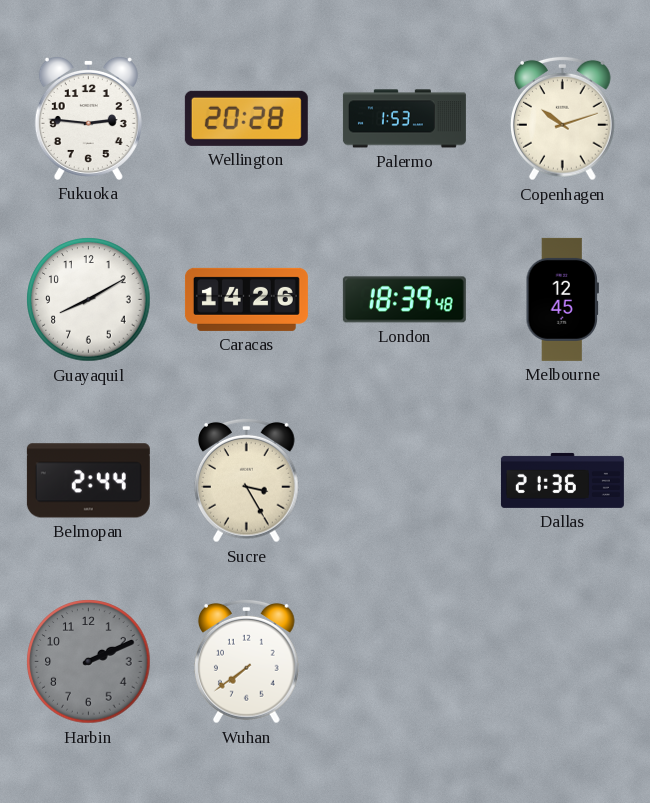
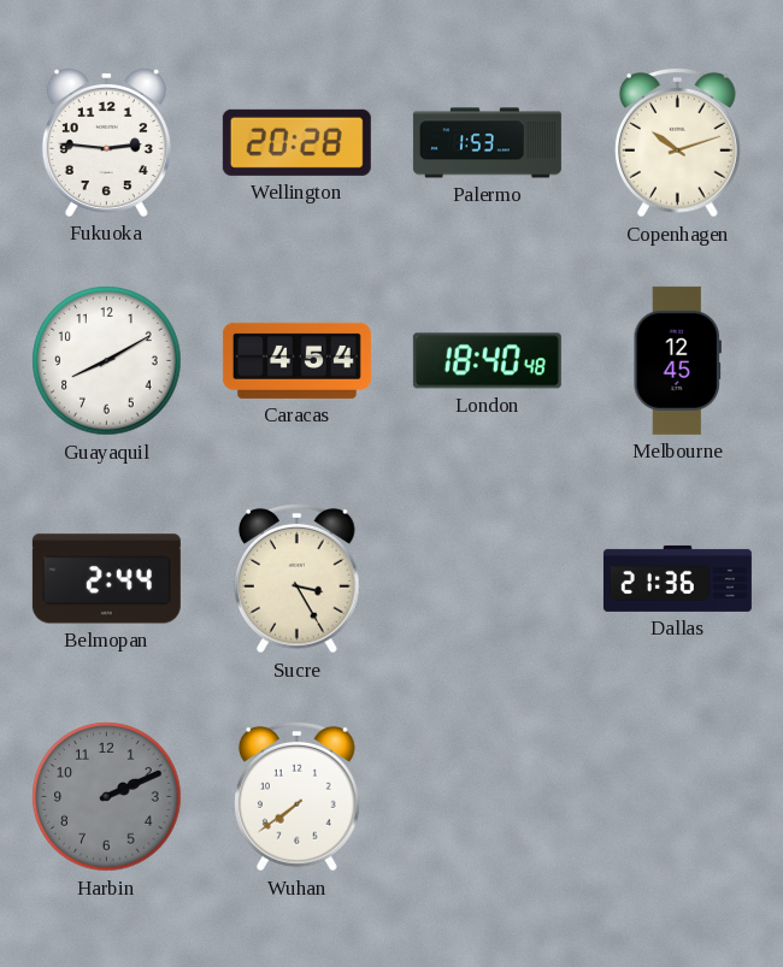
Caracas: 14:26 -> 4:54
London: 18:39 -> 18:40
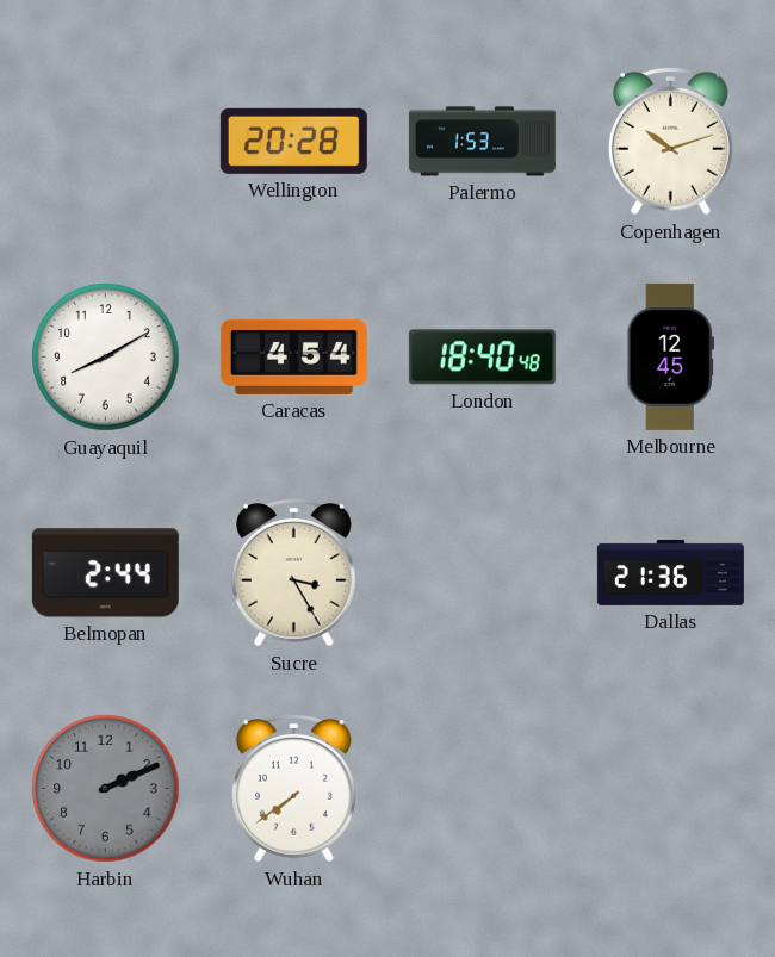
Fukuoka: 2:46 -> none
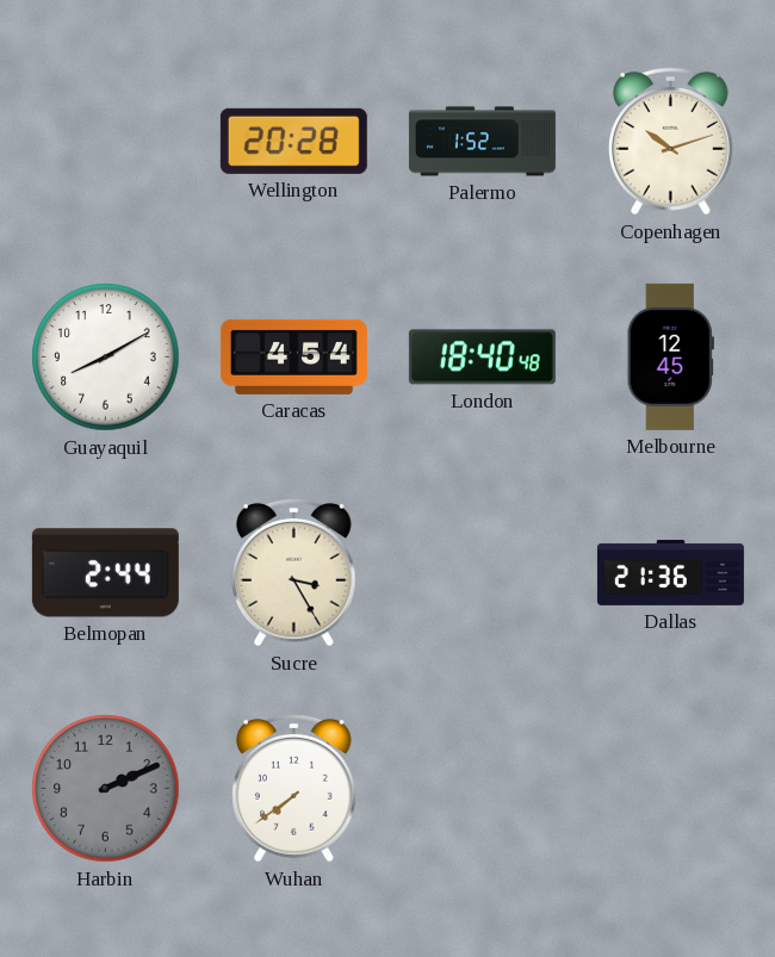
Palermo: 1:53 -> 1:52
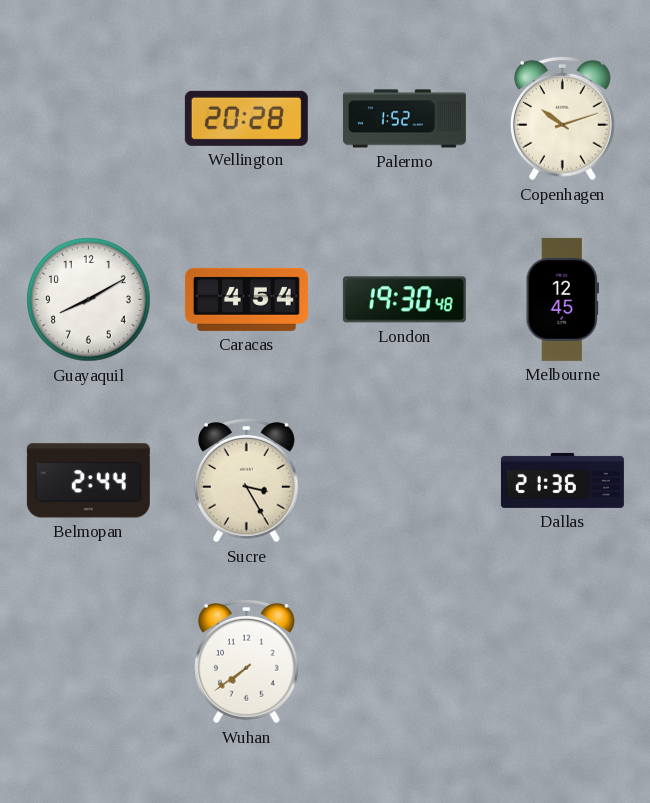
London: 18:40 -> 19:30
Harbin: 2:11 -> none
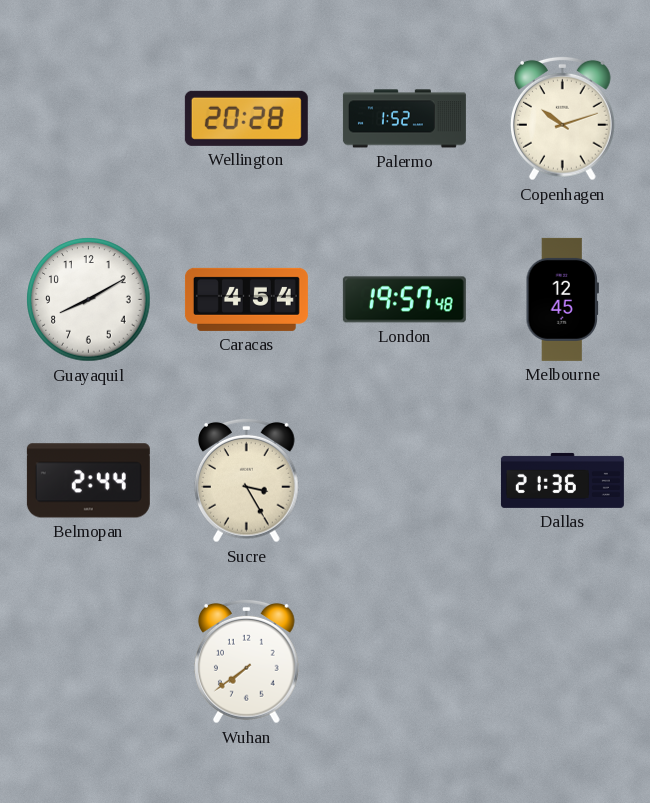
London: 19:30 -> 19:57
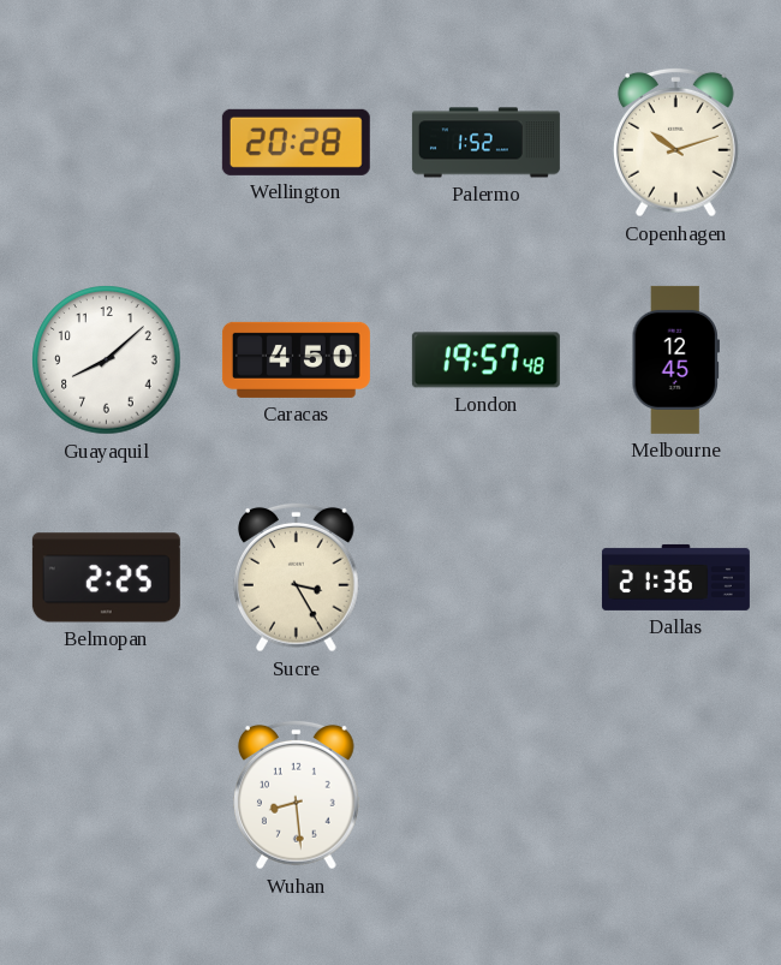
Guayaquil: 8:10 -> 8:08
Caracas: 4:54 -> 4:50
Belmopan: 2:44 -> 2:25
Wuhan: 7:39 -> 8:29
